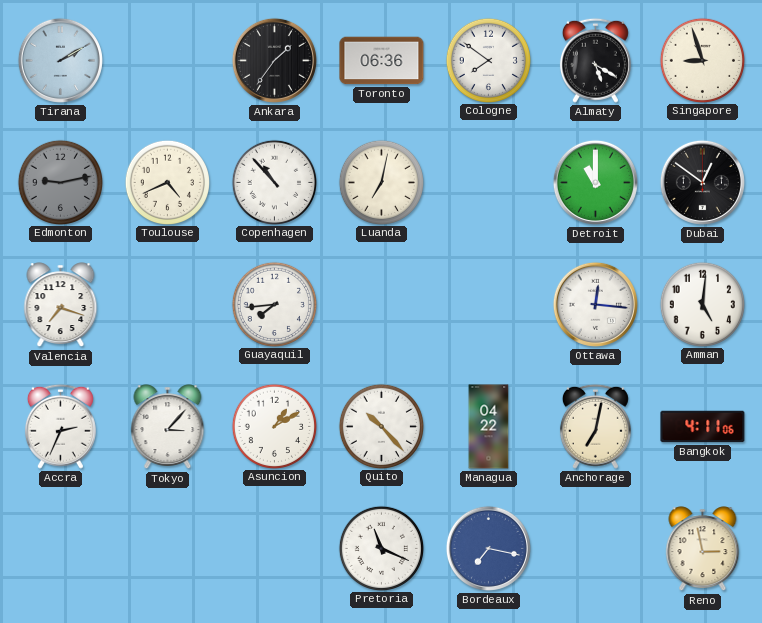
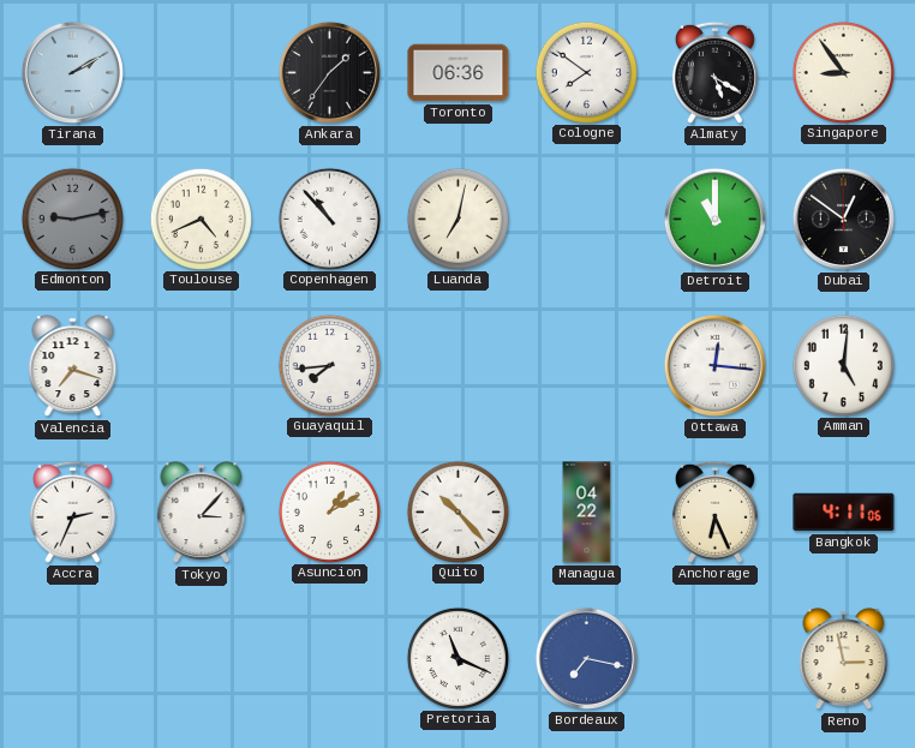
Singapore: 8:57 -> 8:54
Anchorage: 7:02 -> 6:26
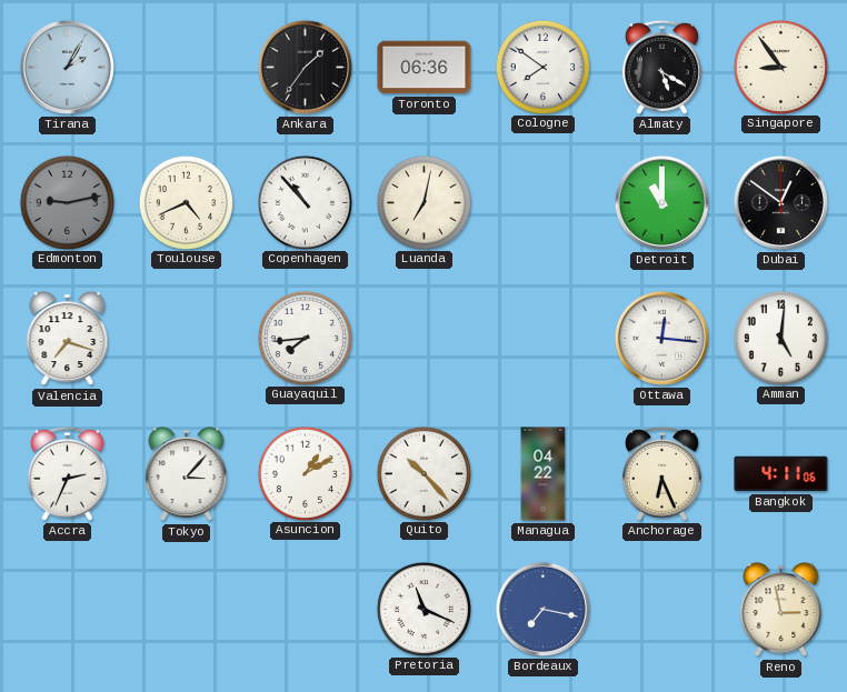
Tirana: 2:10 -> 2:05
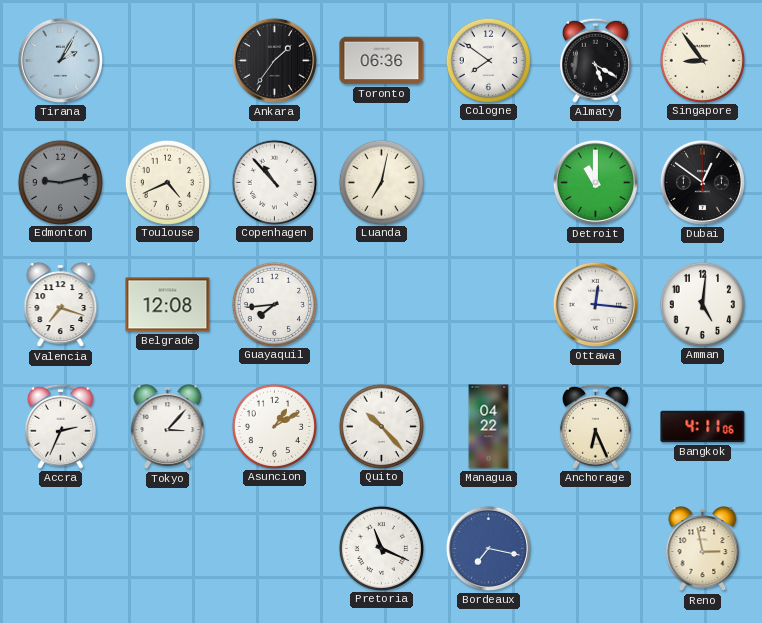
Belgrade: none -> 12:08
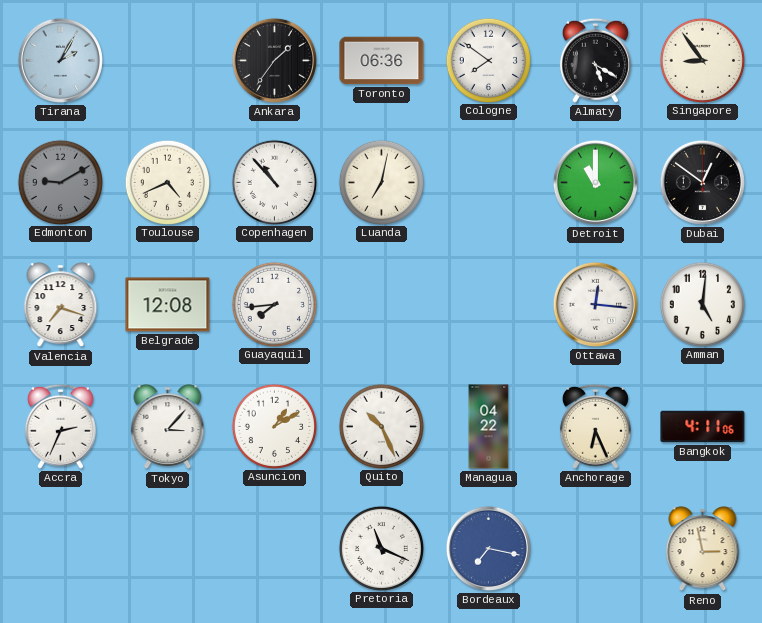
Edmonton: 9:13 -> 9:10
Quito: 10:23 -> 10:26
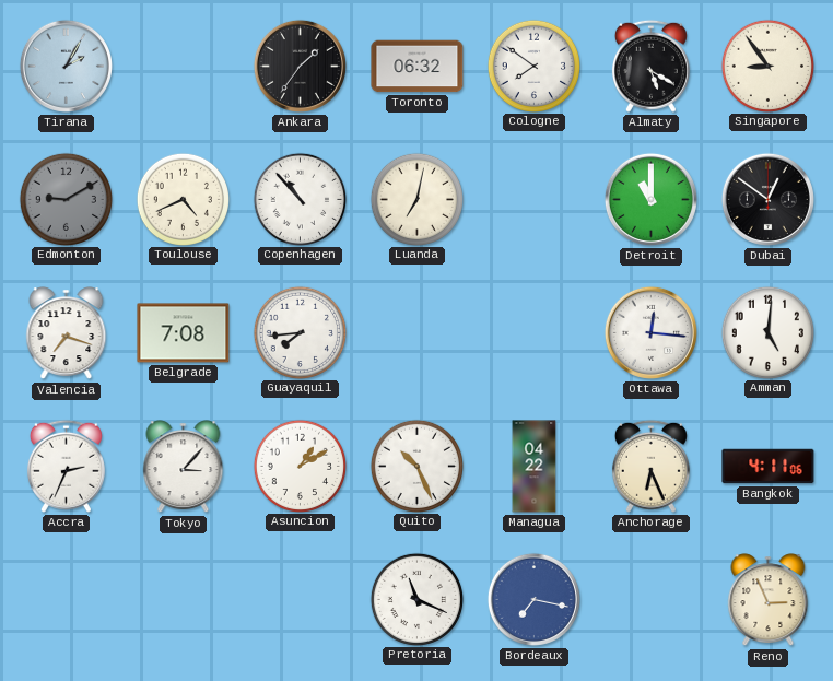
Toronto: 06:36 -> 06:32
Belgrade: 12:08 -> 7:08
Reno: 2:58 -> 2:56
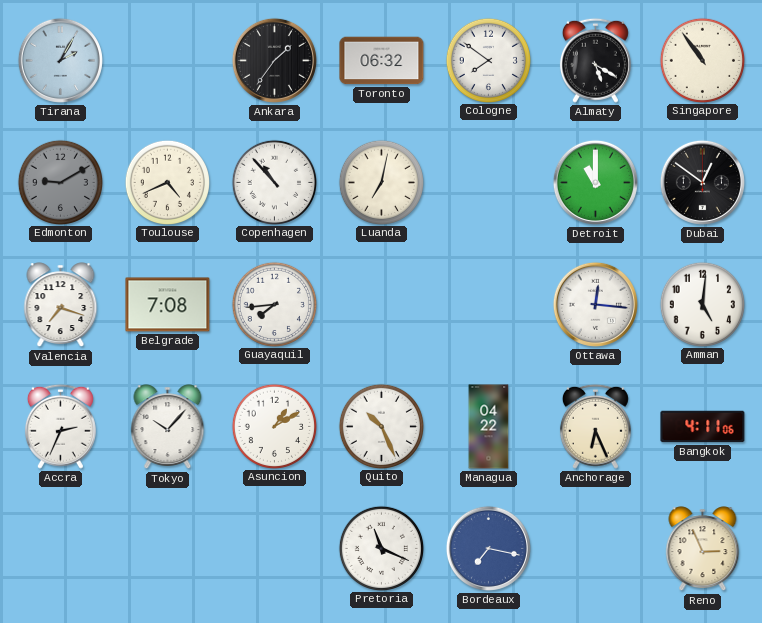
Singapore: 8:54 -> 10:54
Tokyo: 3:07 -> 10:07
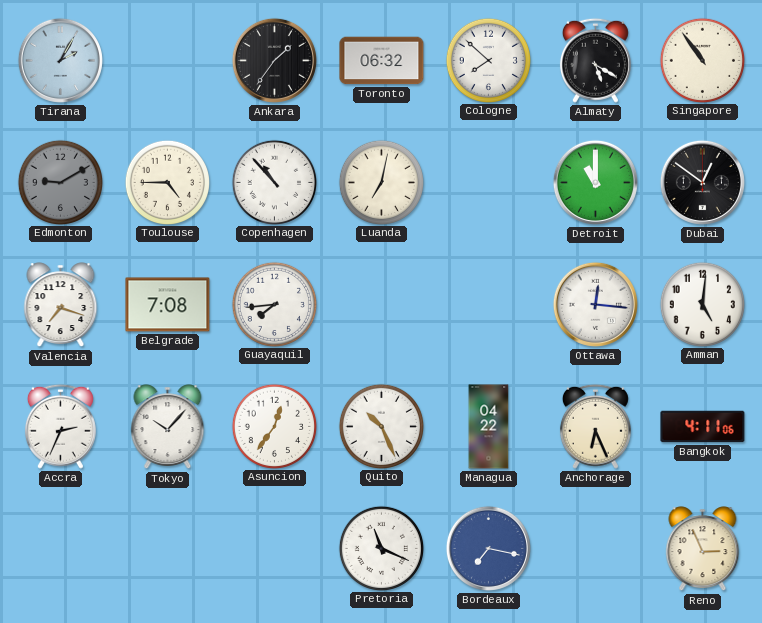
Cologne: 7:51 -> 7:52
Toulouse: 4:41 -> 4:45
Asuncion: 1:10 -> 12:36
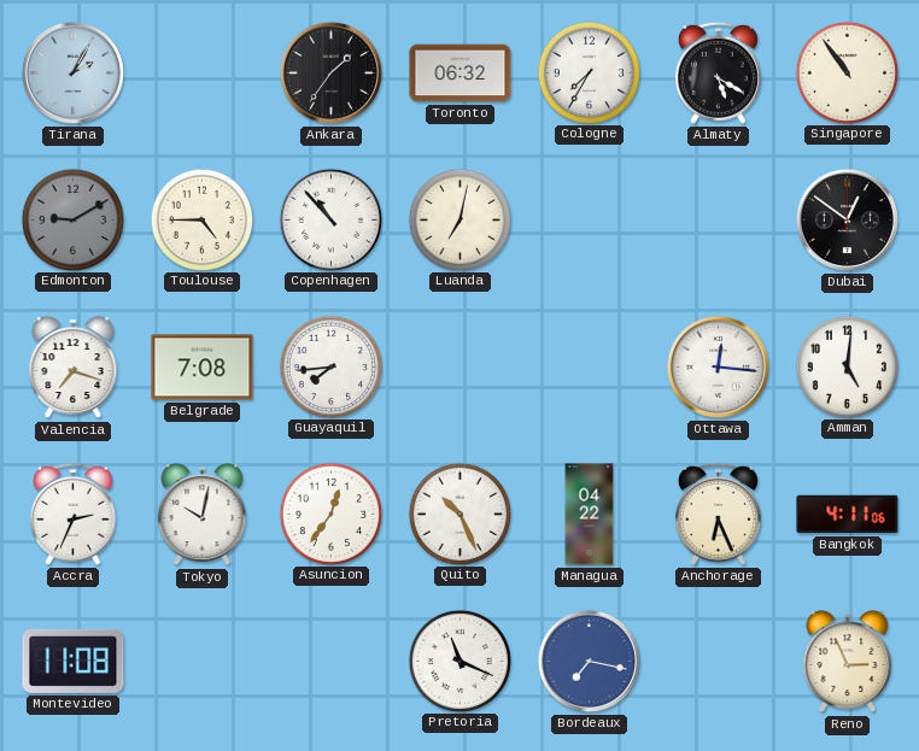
Cologne: 7:52 -> 7:35
Detroit: 11:00 -> none
Tokyo: 10:07 -> 10:02
Montevideo: none -> 11:08
